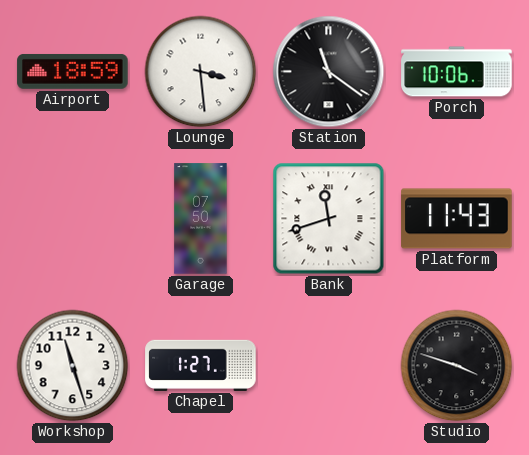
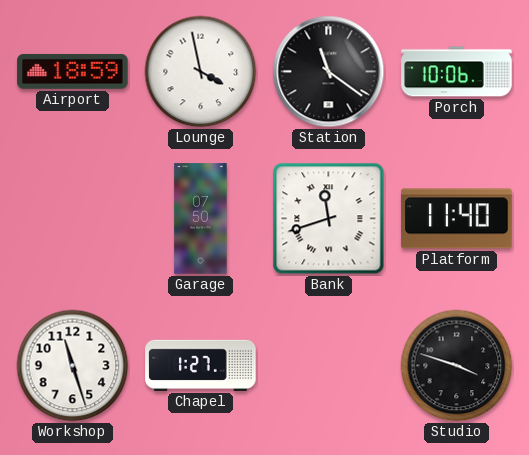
Lounge: 3:29 -> 3:58
Platform: 11:43 -> 11:40
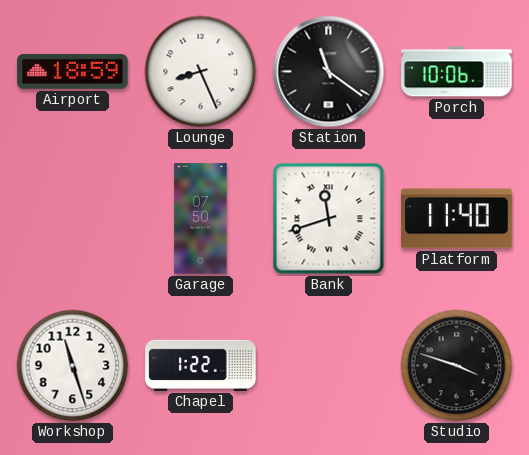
Lounge: 3:58 -> 8:26
Chapel: 1:27 -> 1:22
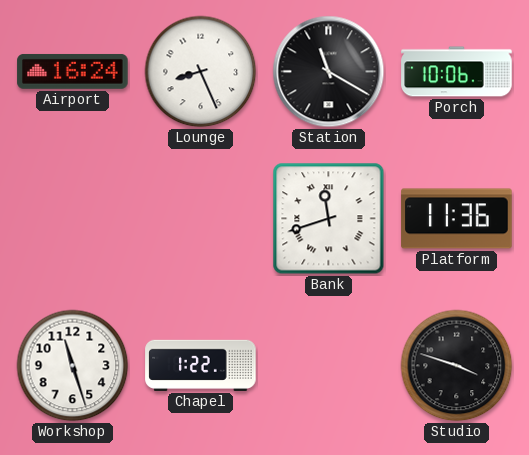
Airport: 18:59 -> 16:24
Station: 11:21 -> 11:20
Garage: 07:50 -> none
Platform: 11:40 -> 11:36
